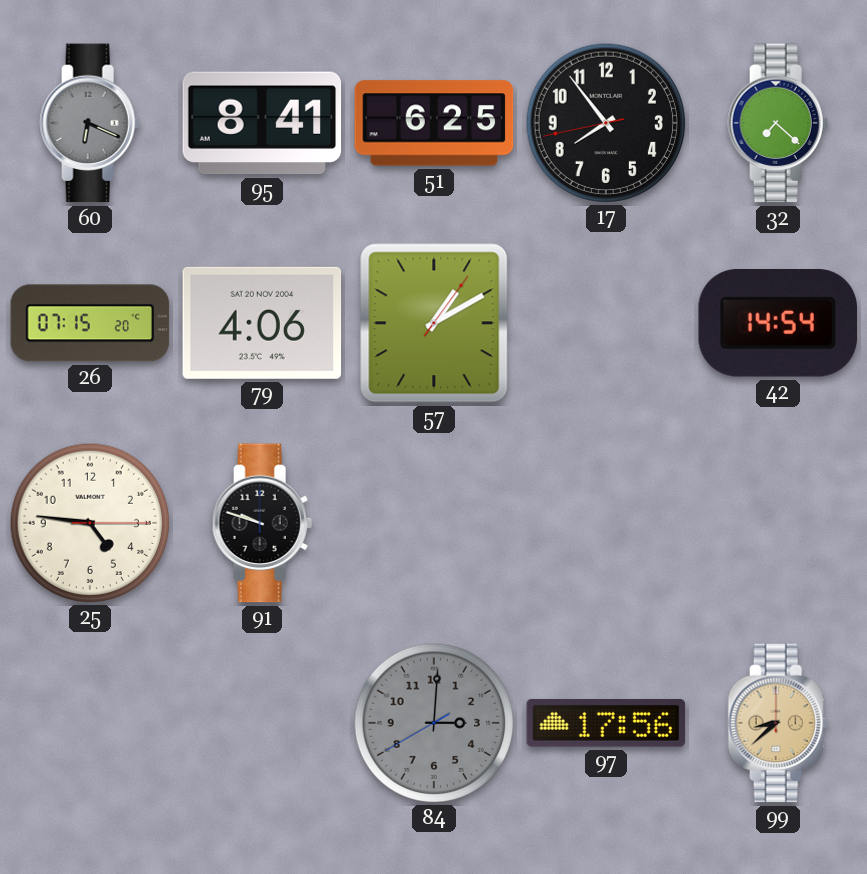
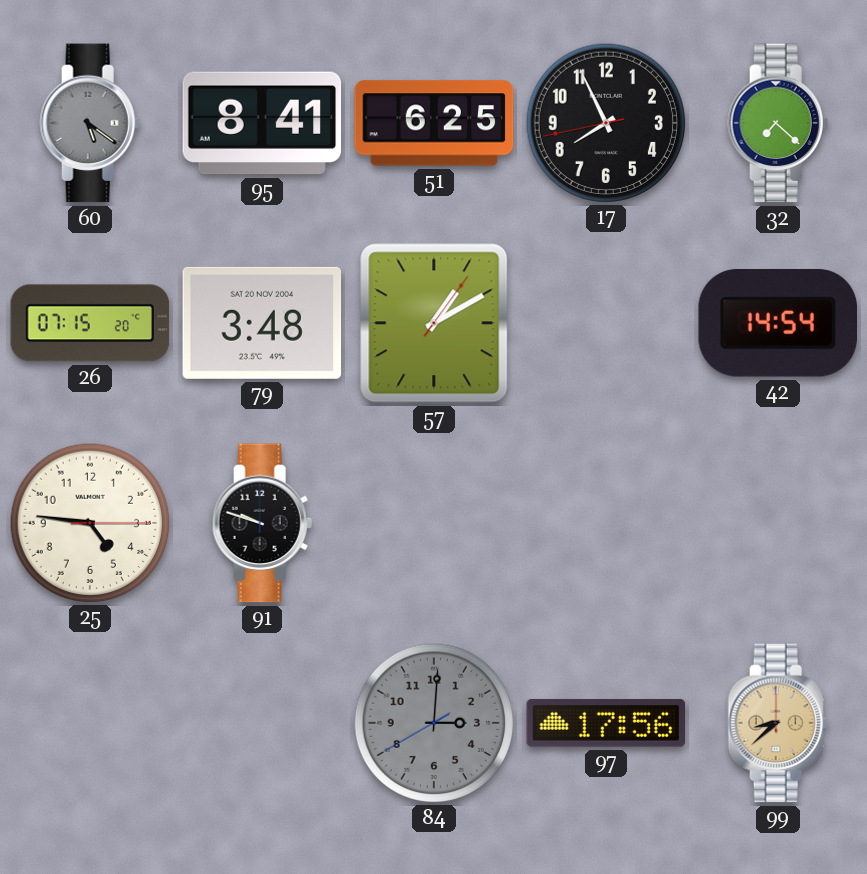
60: 6:19 -> 5:21
17: 7:53 -> 7:55
79: 4:06 -> 3:48
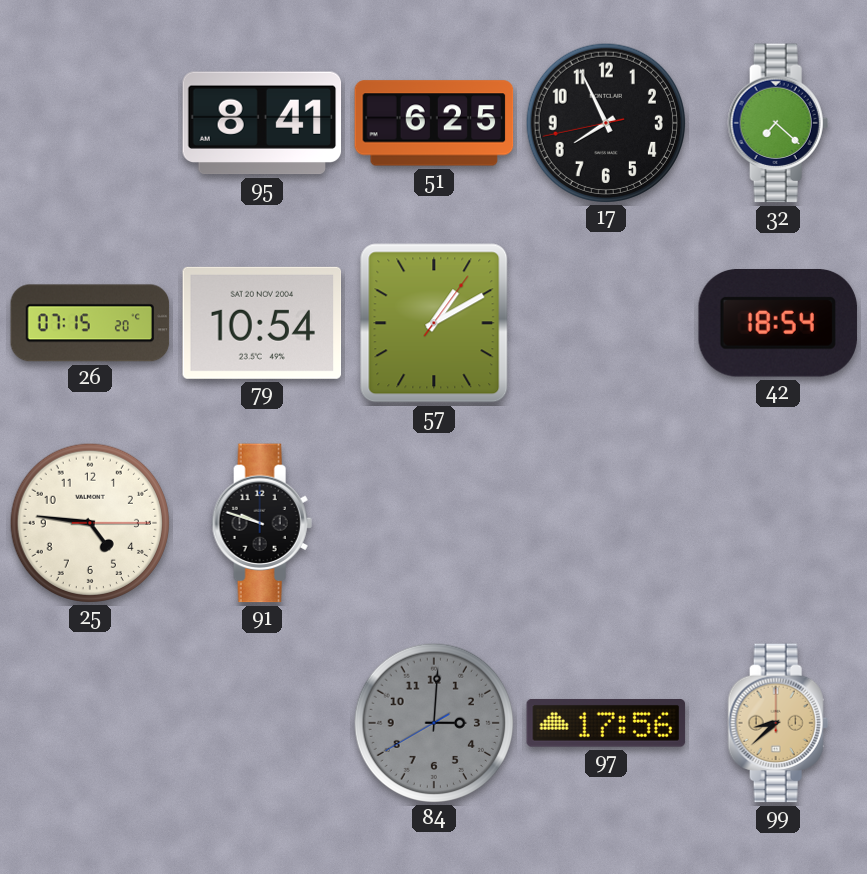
60: 5:21 -> none
79: 3:48 -> 10:54
42: 14:54 -> 18:54
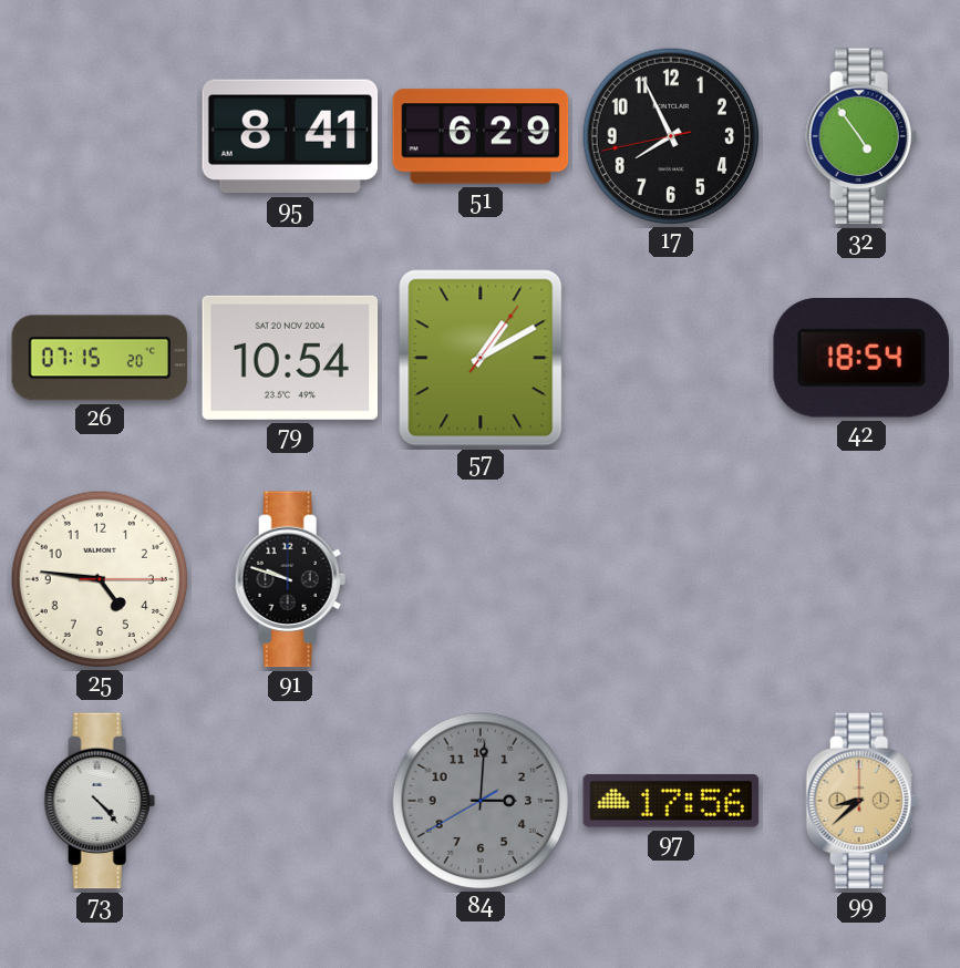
51: 6:25 -> 6:29
32: 7:22 -> 4:54
73: none -> 4:23
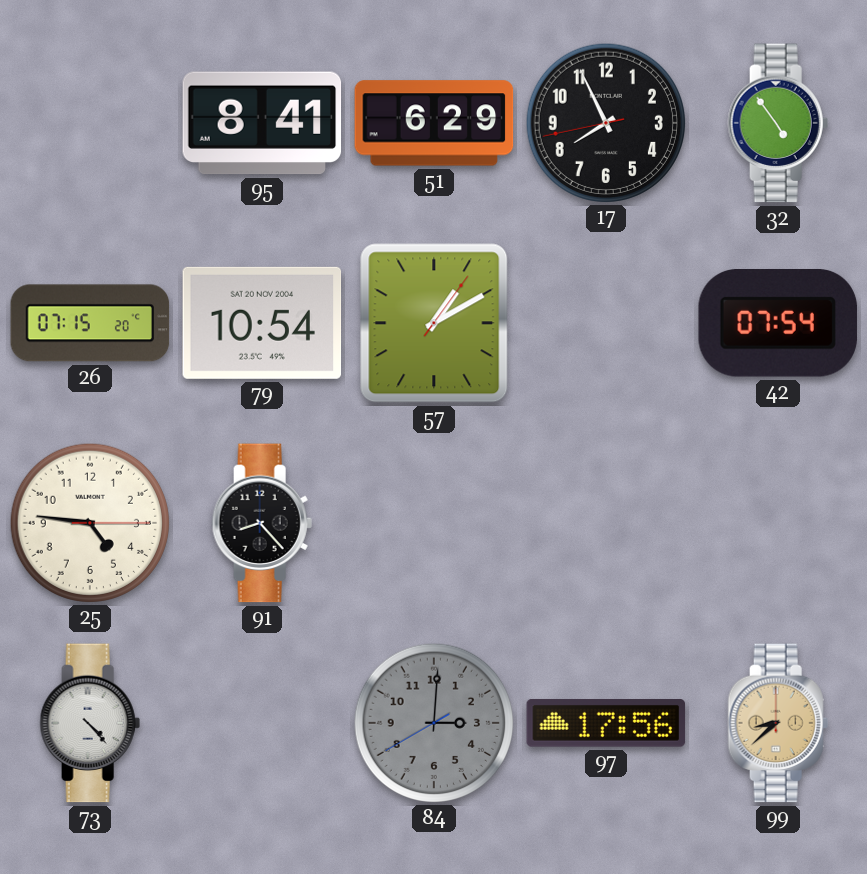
42: 18:54 -> 07:54
91: 9:48 -> 8:23
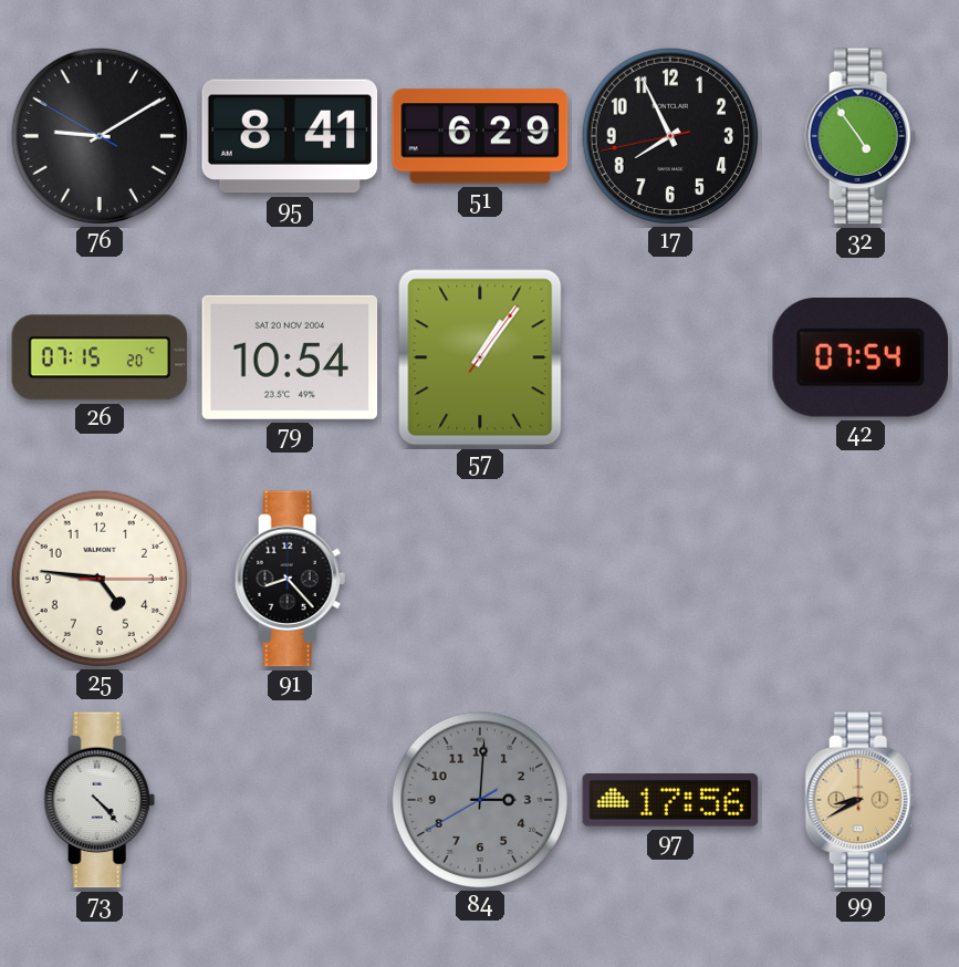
76: none -> 9:09
57: 1:10 -> 1:06
99: 8:38 -> 8:40
